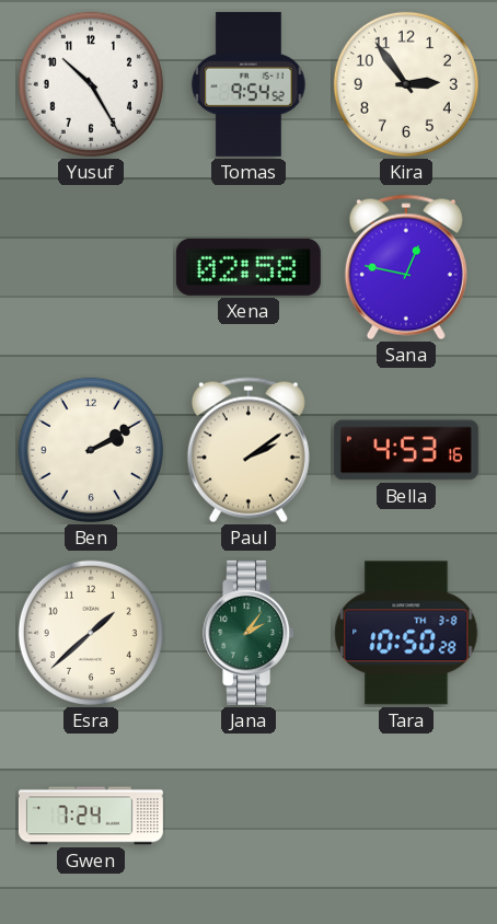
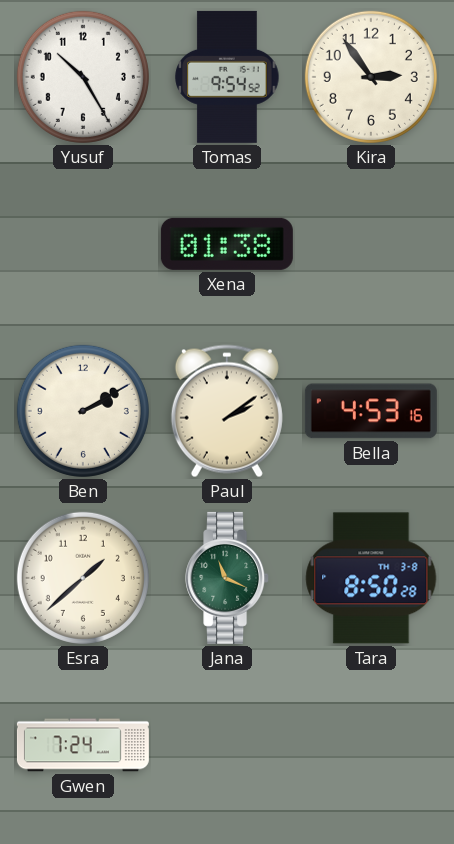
Xena: 02:58 -> 01:38
Sana: 12:47 -> none
Jana: 2:06 -> 11:19
Tara: 10:50 -> 8:50
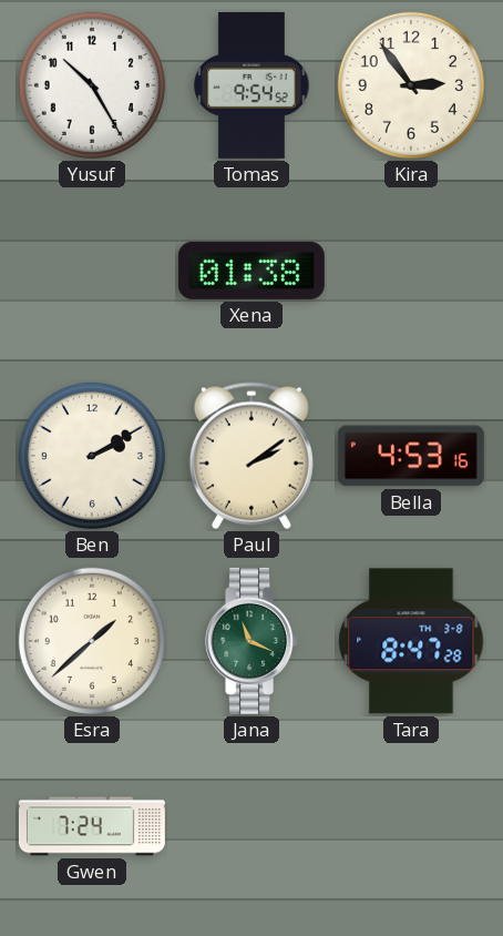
Tara: 8:50 -> 8:47
